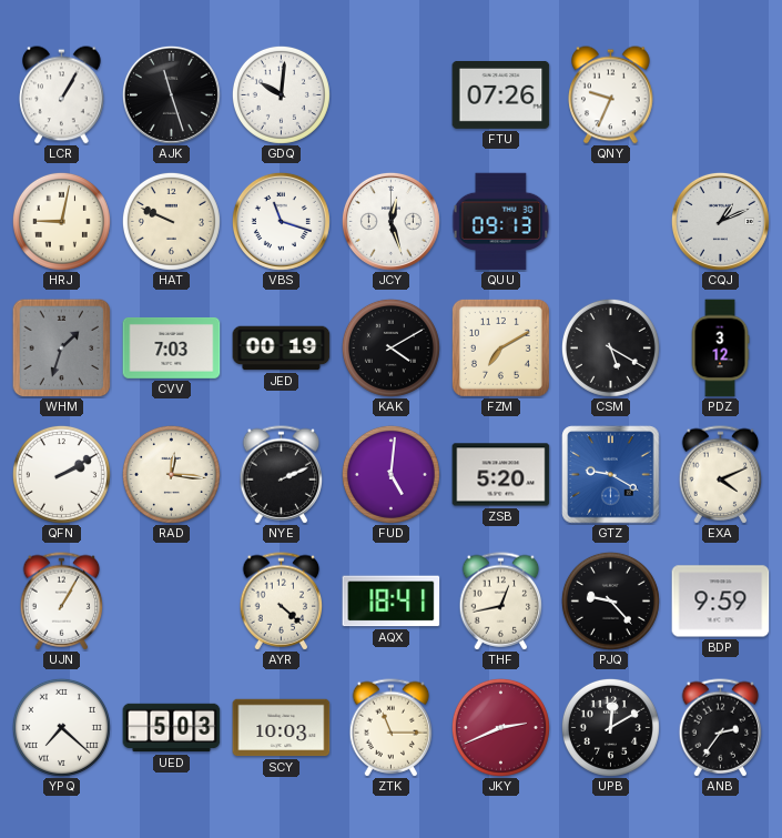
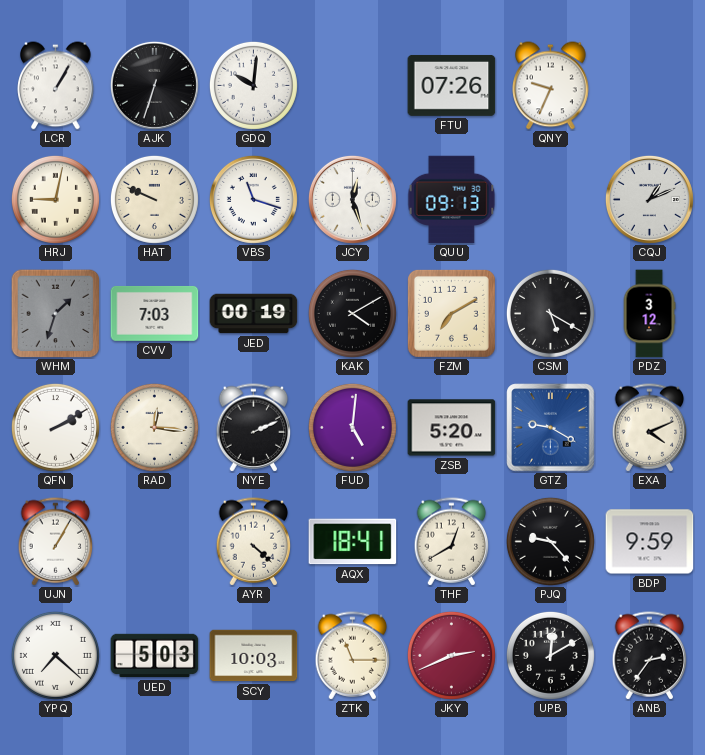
AJK: 11:27 -> 6:33
THF: 12:43 -> 12:40
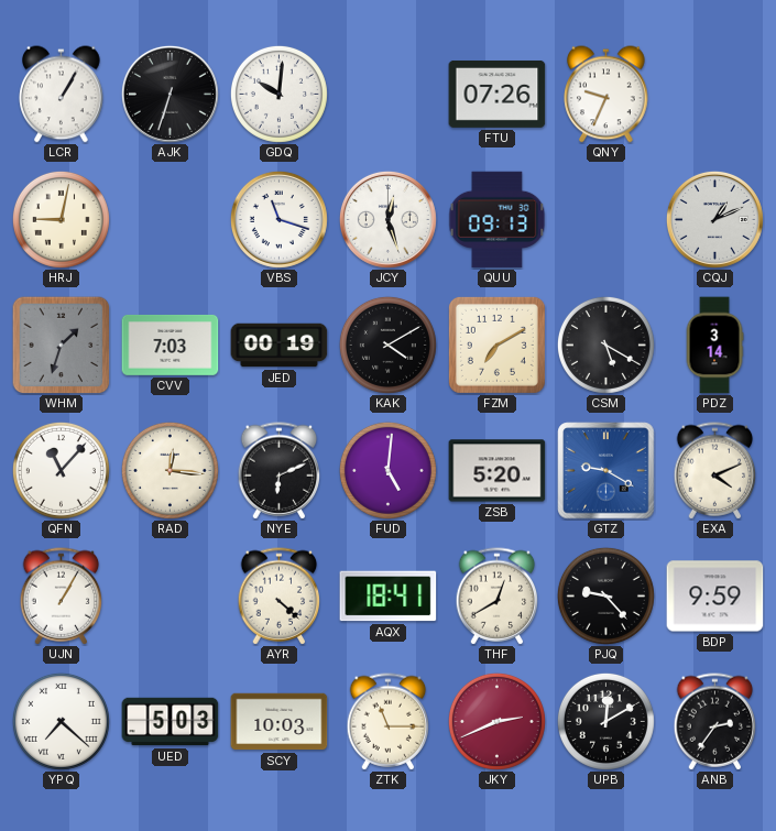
HAT: 9:49 -> none
PDZ: 3:12 -> 3:14
QFN: 2:10 -> 11:07
NYE: 2:11 -> 6:11
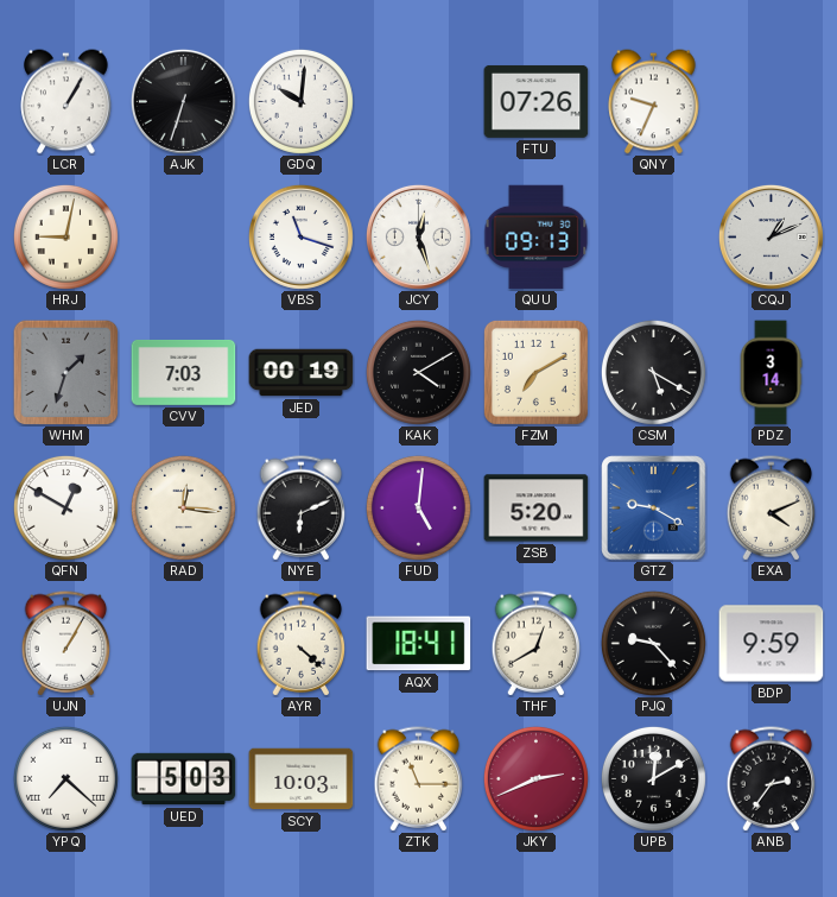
QFN: 11:07 -> 12:50
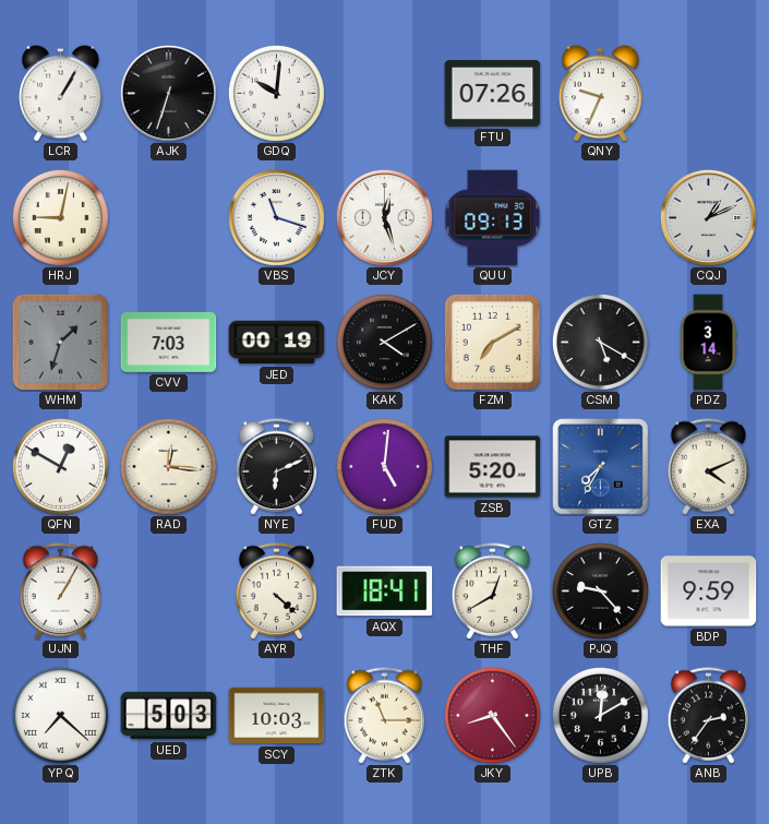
GTZ: 9:20 -> 7:35
JKY: 2:41 -> 8:24
